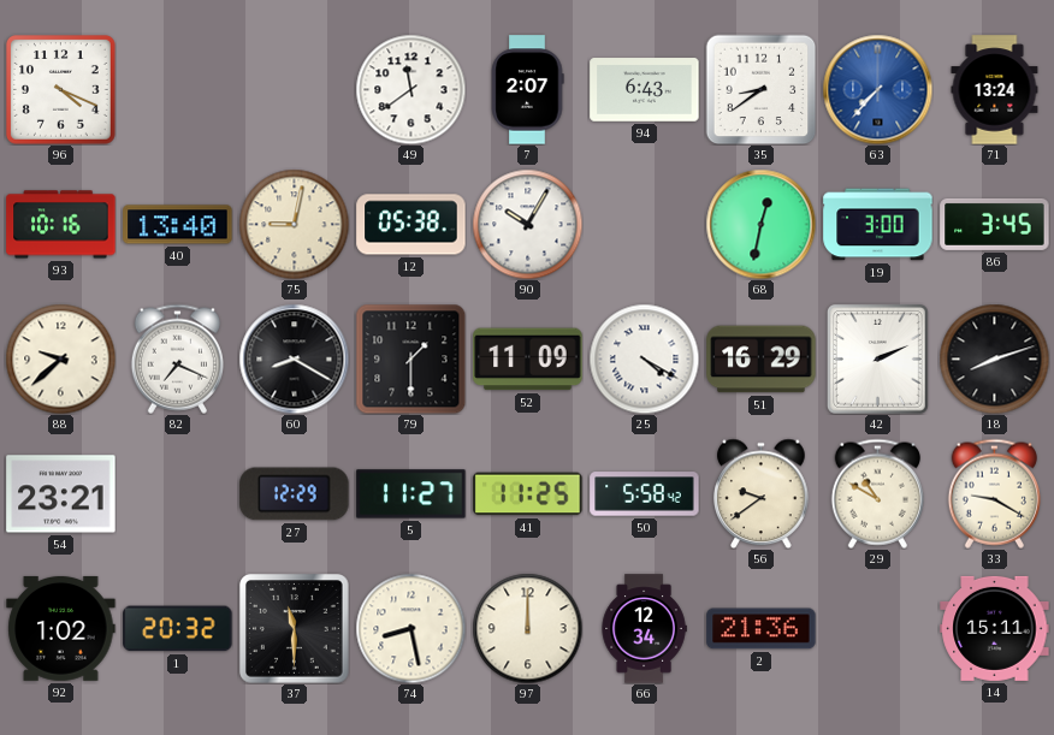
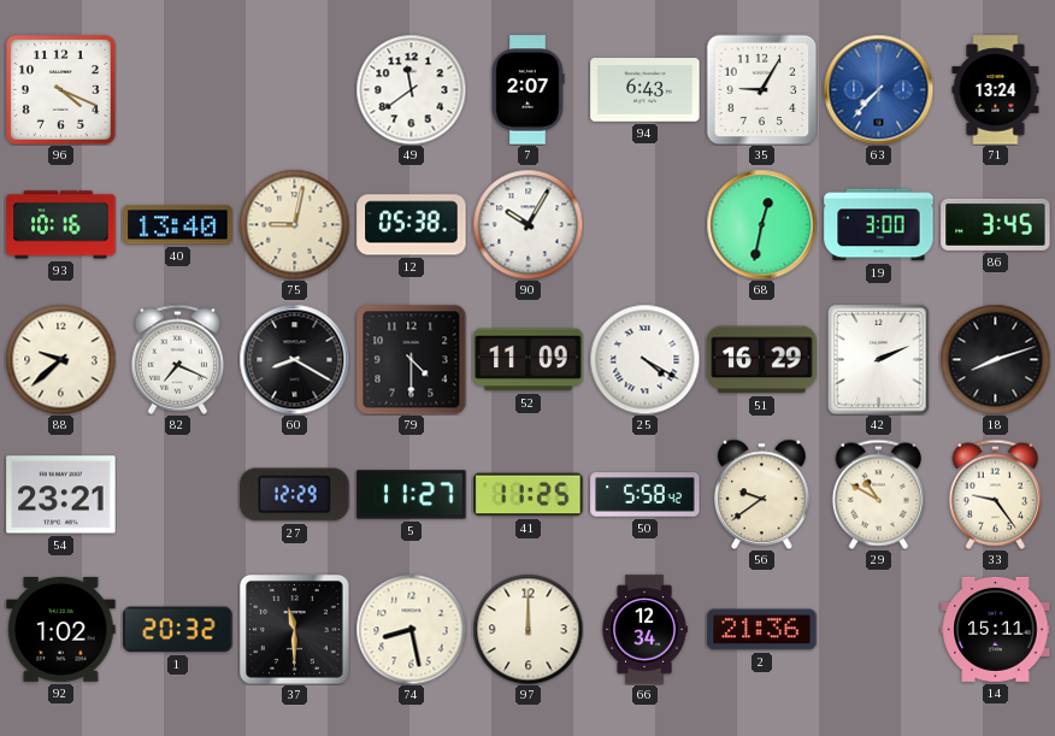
35: 8:39 -> 9:05
79: 1:30 -> 4:30
33: 9:20 -> 9:24
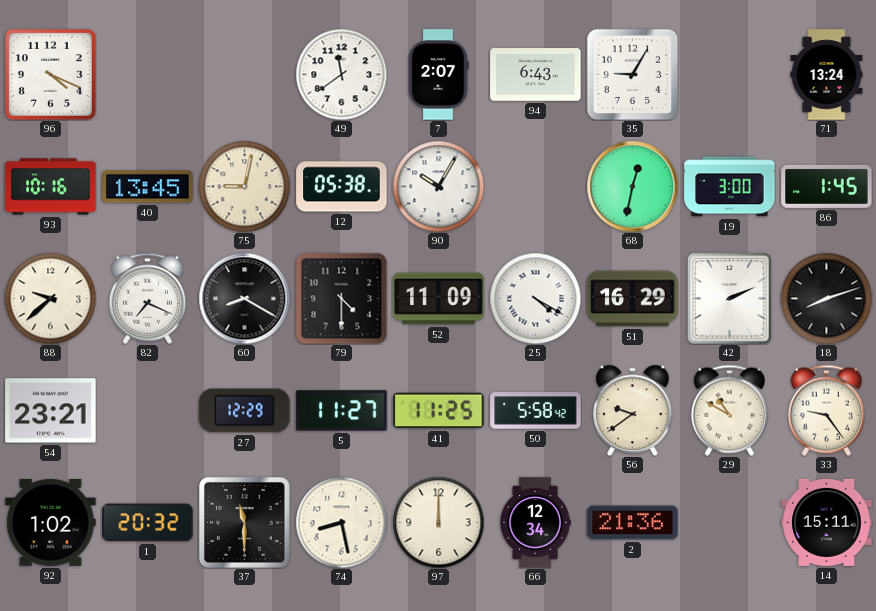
63: 7:37 -> none
40: 13:40 -> 13:45
86: 3:45 -> 1:45
